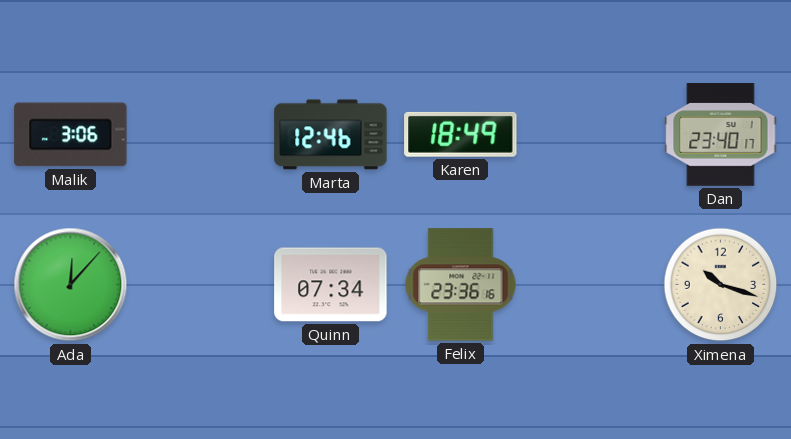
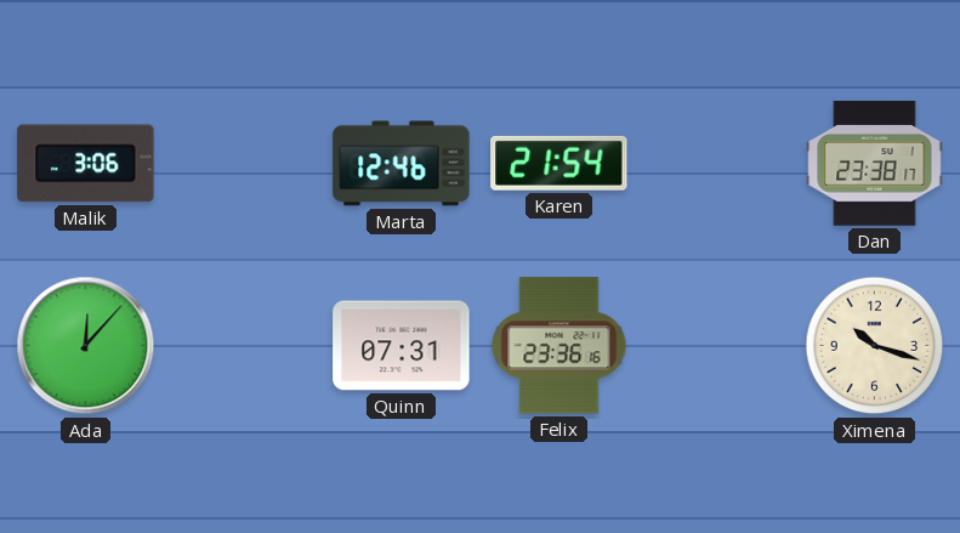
Karen: 18:49 -> 21:54
Dan: 23:40 -> 23:38
Quinn: 07:34 -> 07:31
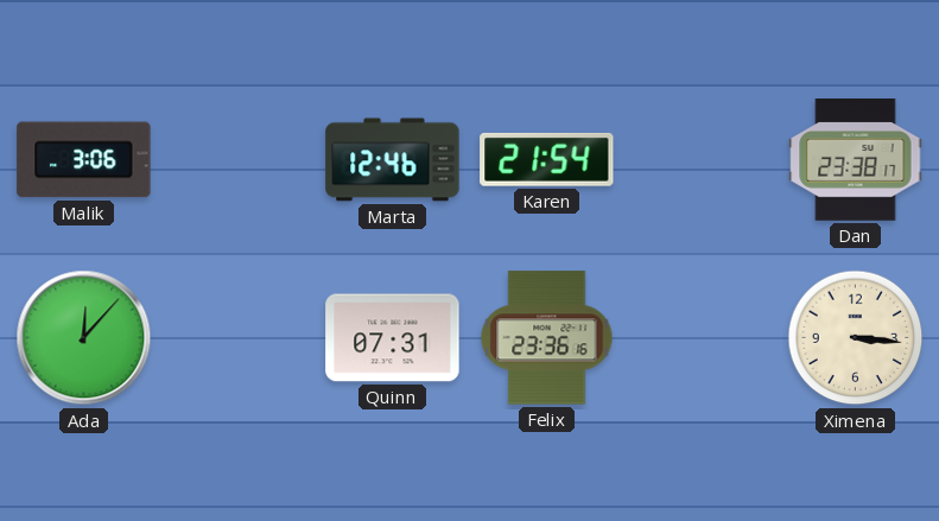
Ximena: 10:18 -> 3:16
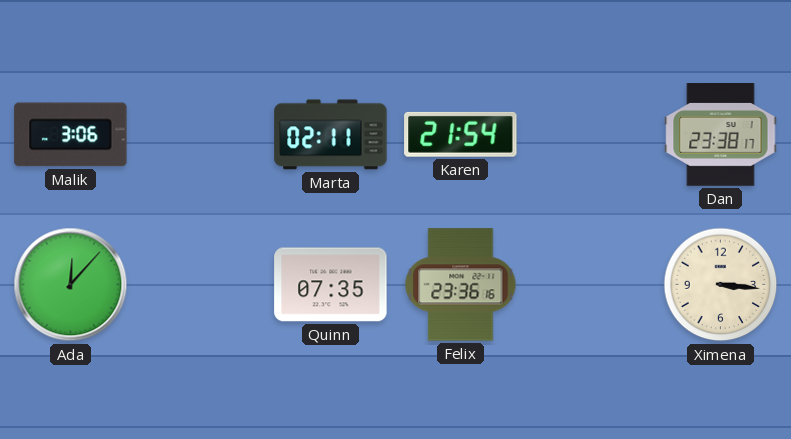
Marta: 12:46 -> 02:11
Quinn: 07:31 -> 07:35
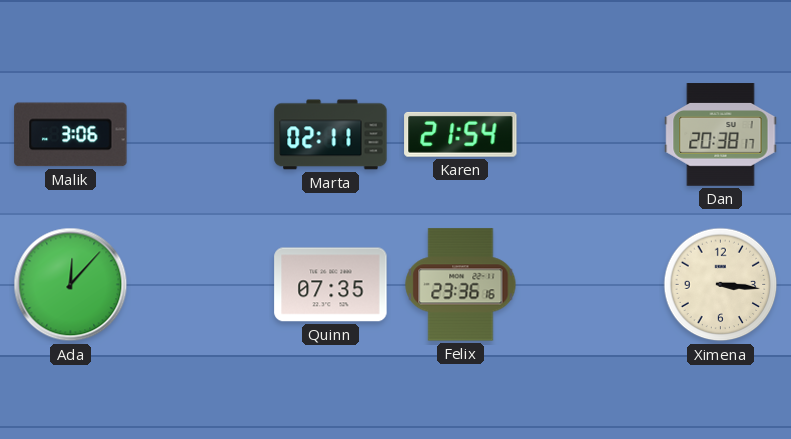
Dan: 23:38 -> 20:38
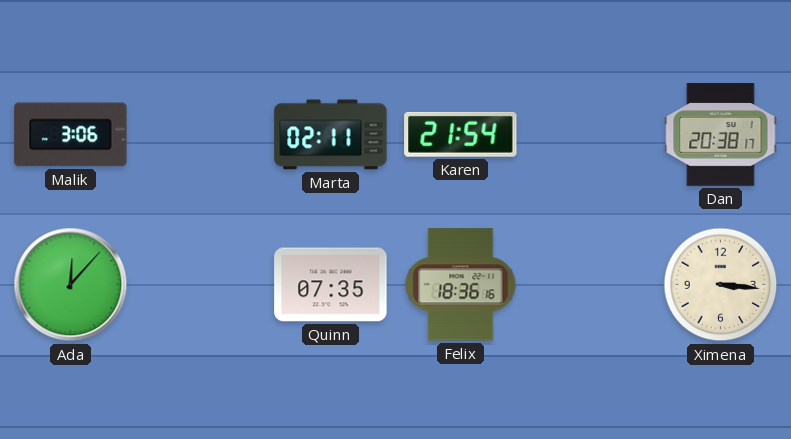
Felix: 23:36 -> 18:36
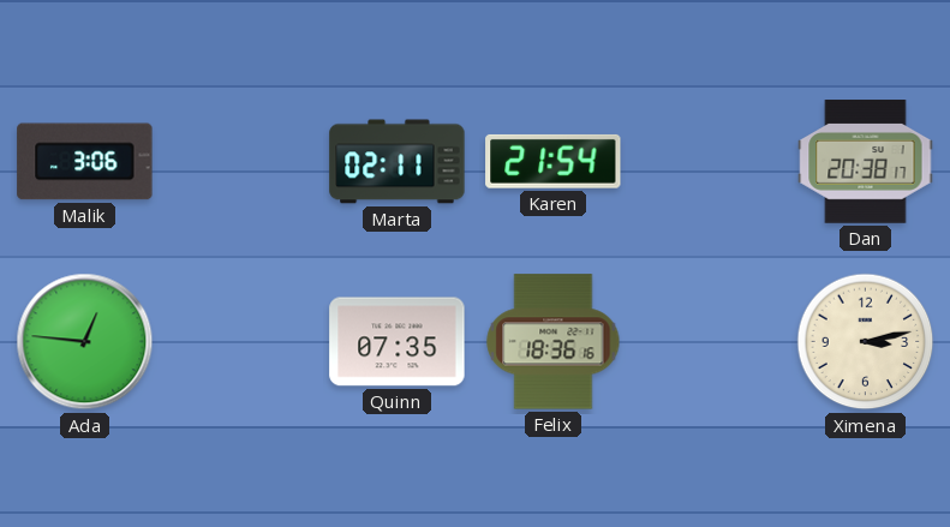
Ada: 12:07 -> 12:46
Ximena: 3:16 -> 3:13
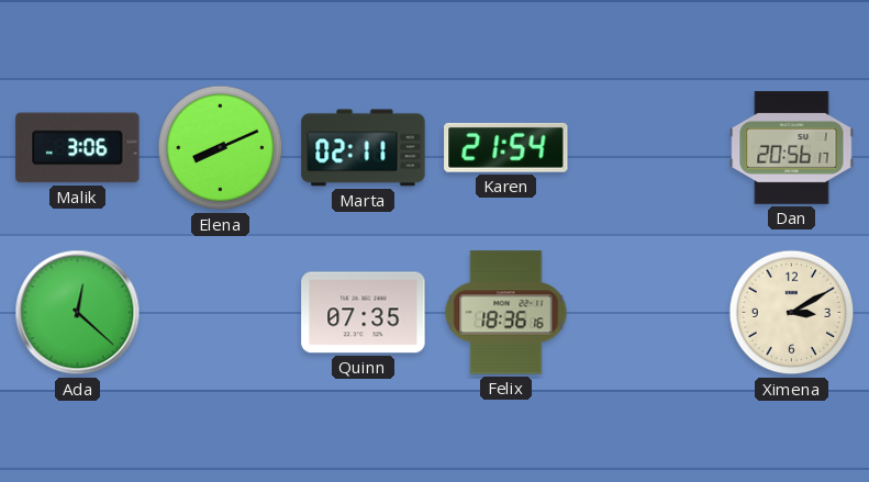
Elena: none -> 8:11
Dan: 20:38 -> 20:56
Ada: 12:46 -> 12:22
Ximena: 3:13 -> 3:10
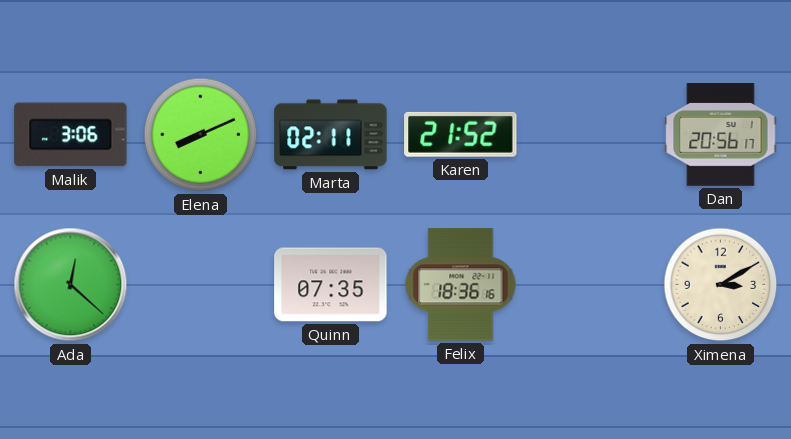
Karen: 21:54 -> 21:52
